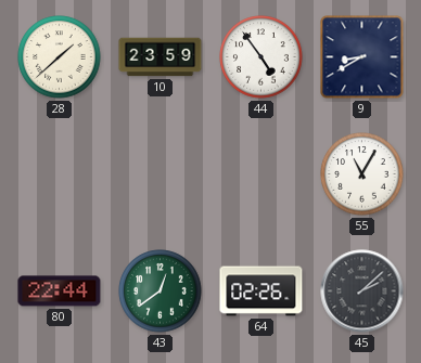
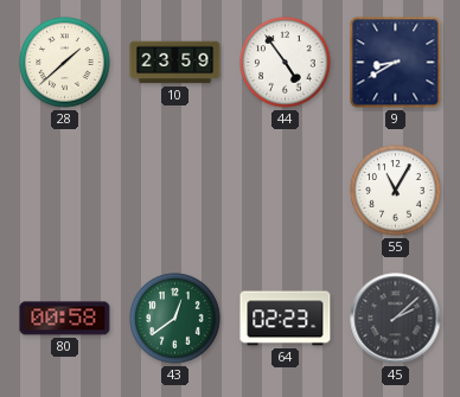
80: 22:44 -> 00:58
64: 02:26 -> 02:23
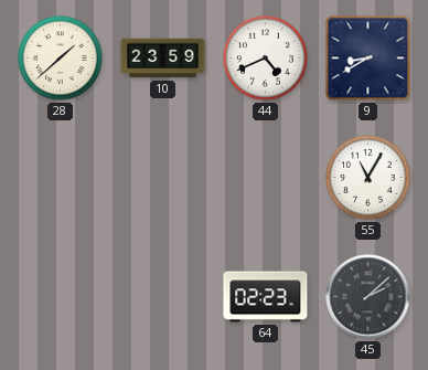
44: 4:54 -> 4:41
80: 00:58 -> none
43: 12:39 -> none
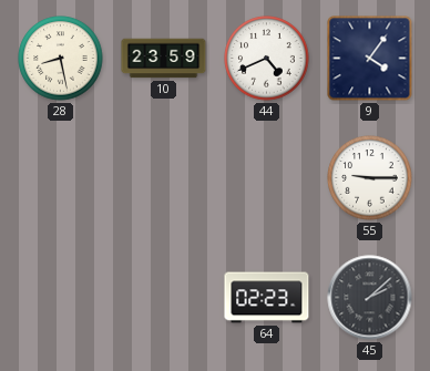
28: 1:38 -> 8:28
9: 8:40 -> 4:06
55: 11:05 -> 9:15
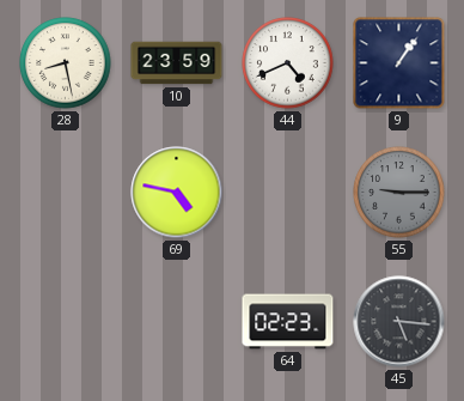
9: 4:06 -> 1:06
69: none -> 4:47
55 dial: white -> grey
45: 2:08 -> 5:16
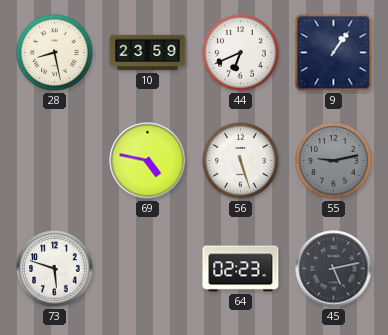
44: 4:41 -> 6:41
56: none -> 5:27
55: 9:15 -> 9:13
73: none -> 5:48
45: 5:16 -> 5:13
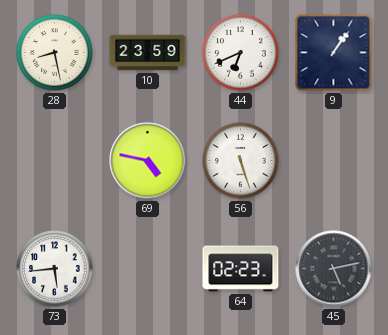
55: 9:13 -> none
73: 5:48 -> 5:44
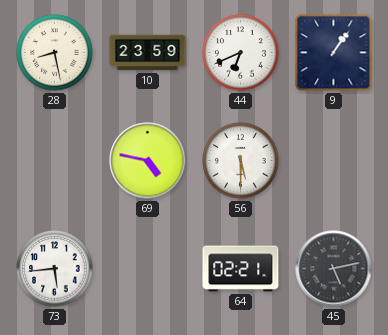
56: 5:27 -> 5:30
64: 02:23 -> 02:21
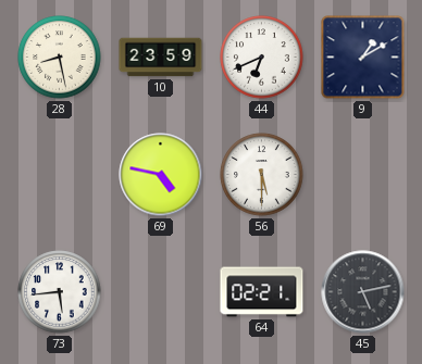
9: 1:06 -> 1:10
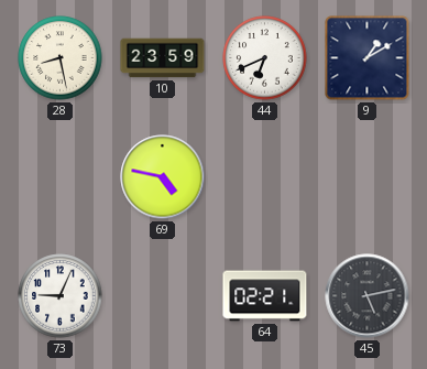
56: 5:30 -> none
73: 5:44 -> 9:04
